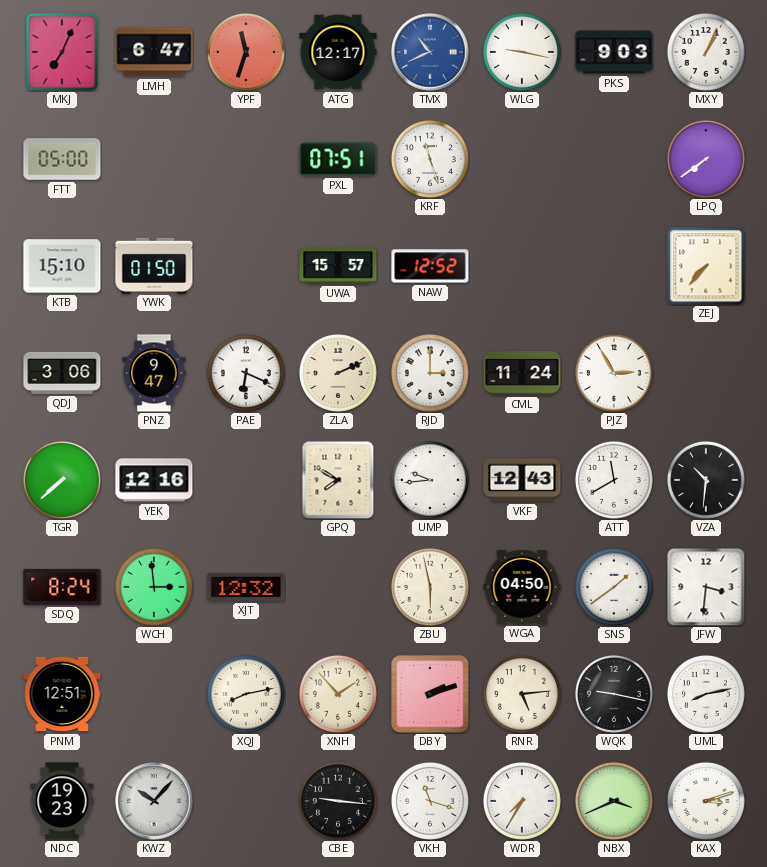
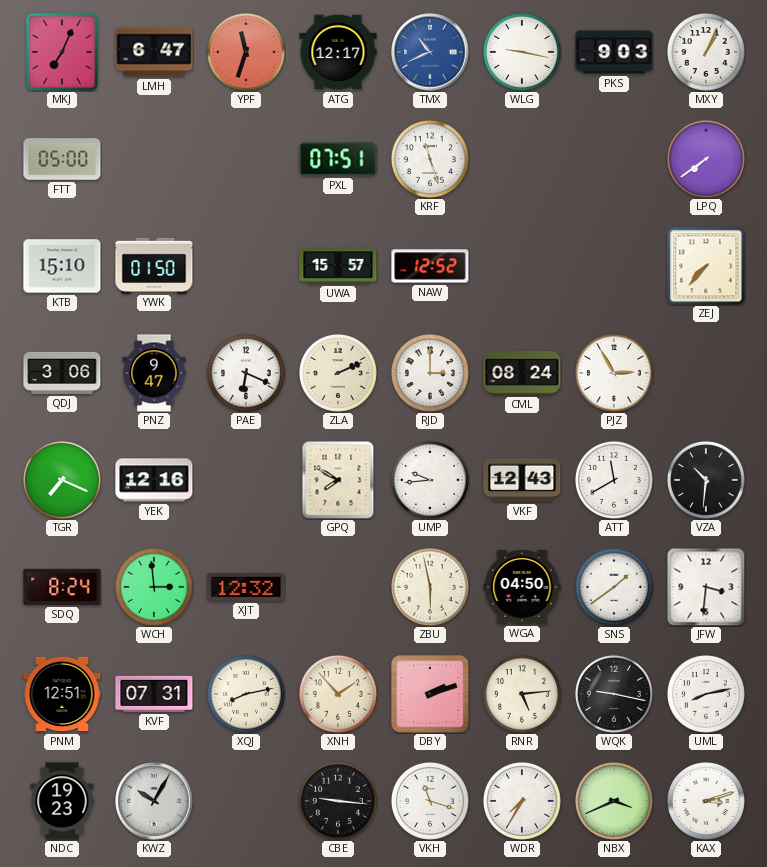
CML: 11:24 -> 08:24
TGR: 7:38 -> 7:19
KVF: none -> 07:31
KWZ: 10:07 -> 10:05
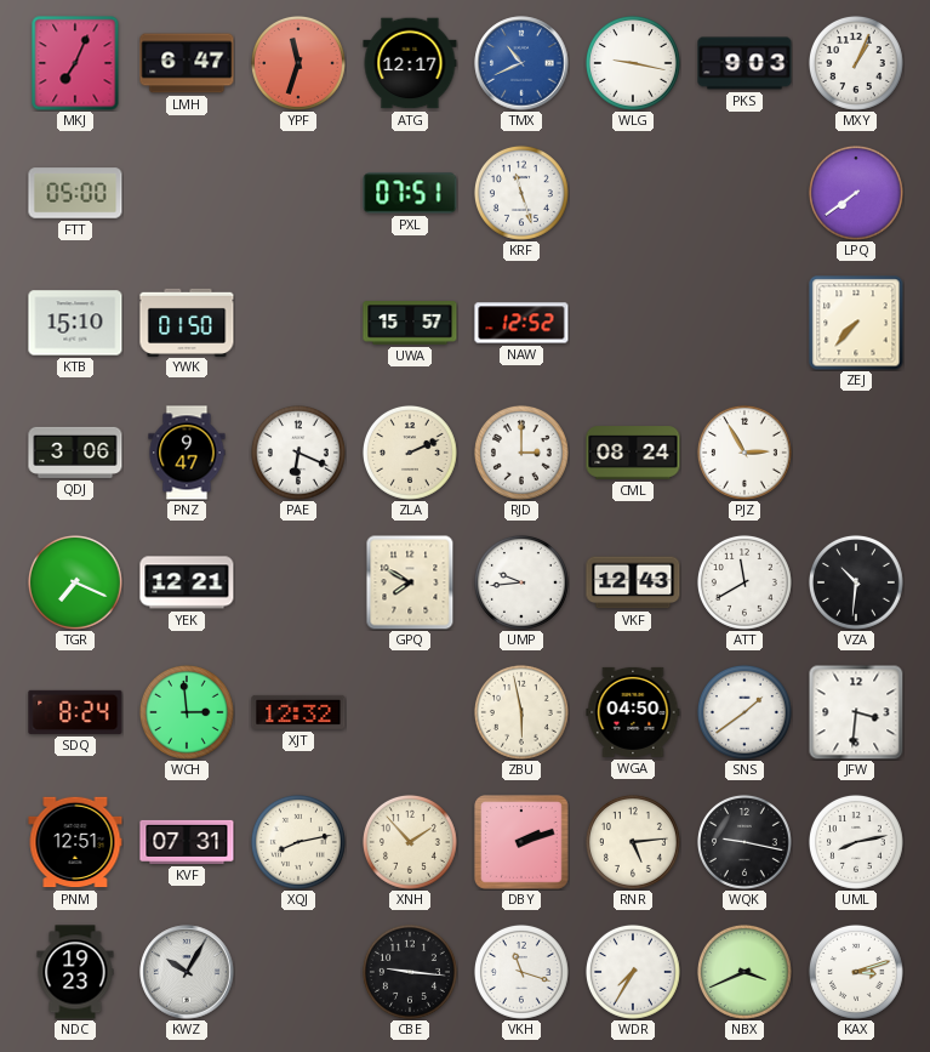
YEK: 12:16 -> 12:21
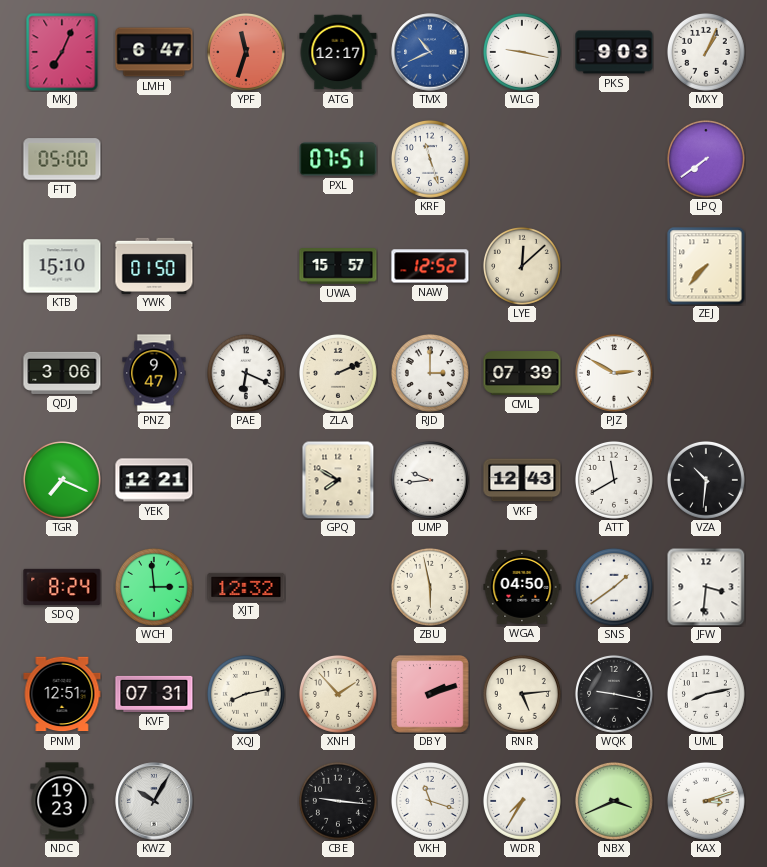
LYE: none -> 12:08
CML: 08:24 -> 07:39
PJZ: 2:55 -> 2:50
